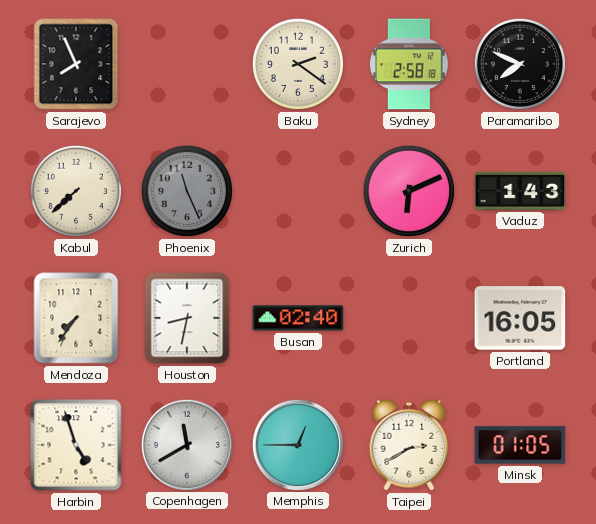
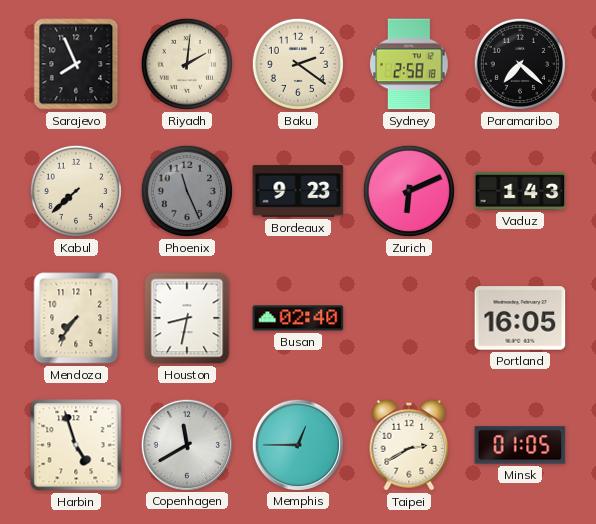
Riyadh: none -> 2:01
Paramaribo: 7:49 -> 7:22
Bordeaux: none -> 9:23
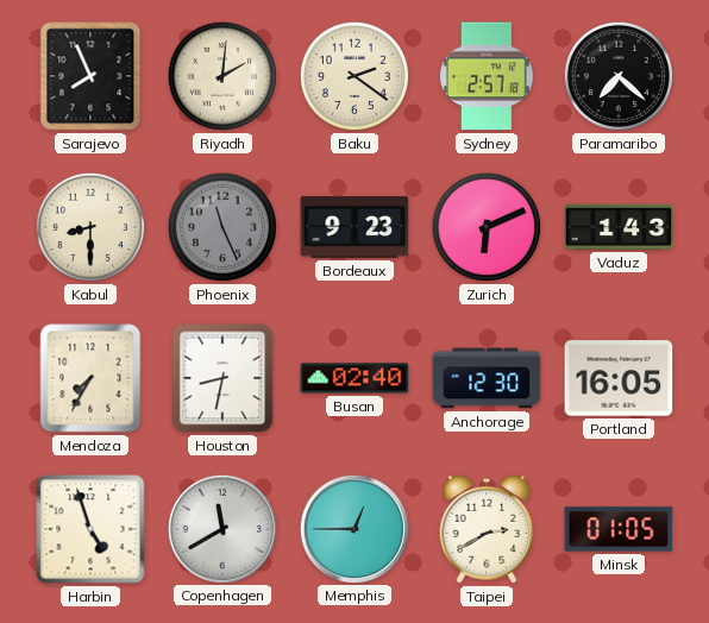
Sydney: 2:58 -> 2:57
Kabul: 7:38 -> 8:30
Mendoza: 7:36 -> 7:35
Anchorage: none -> 12:30
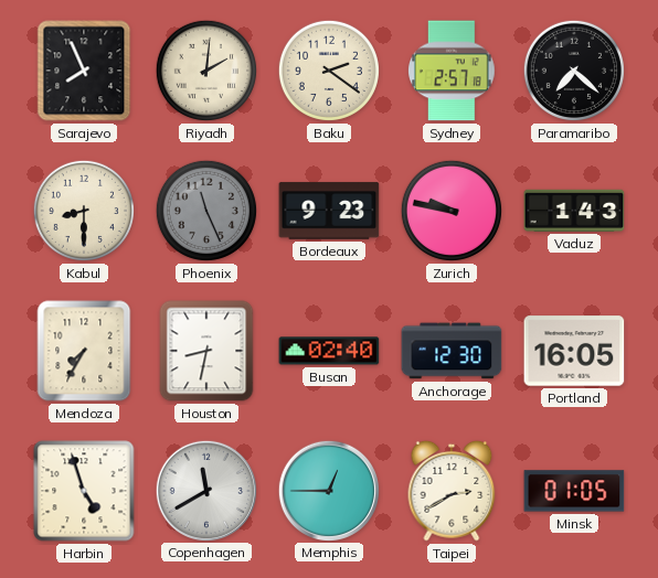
Zurich: 6:11 -> 9:47
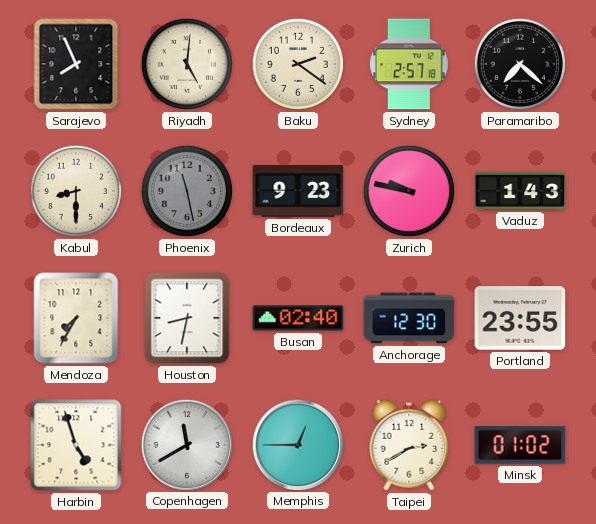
Riyadh: 2:01 -> 5:01
Phoenix: 11:26 -> 11:28
Portland: 16:05 -> 23:55
Minsk: 01:05 -> 01:02
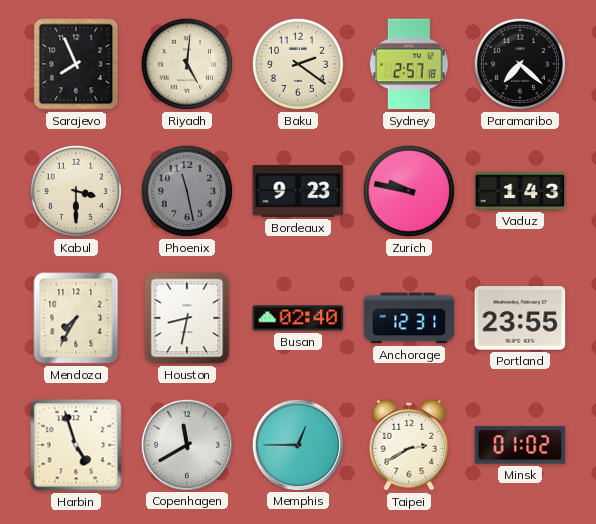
Kabul: 8:30 -> 3:30
Anchorage: 12:30 -> 12:31
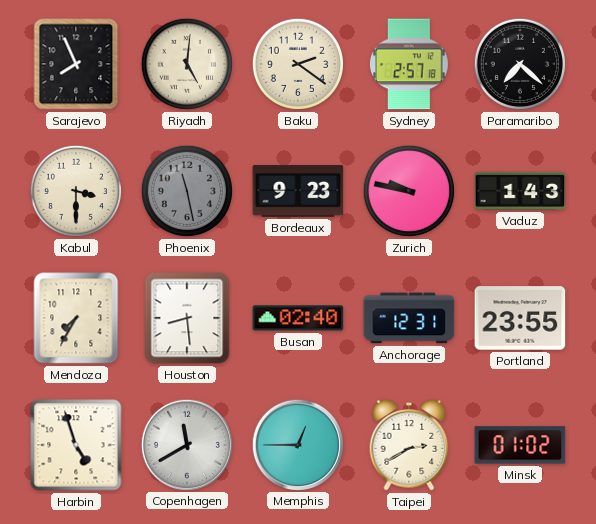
Houston: 8:32 -> 8:29
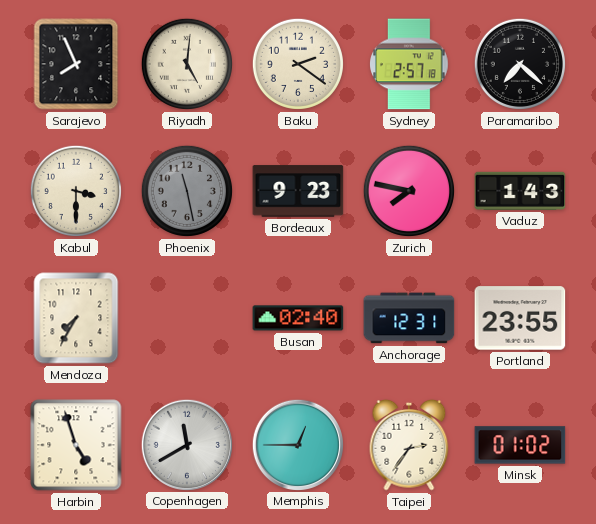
Zurich: 9:47 -> 7:47
Houston: 8:29 -> none
Taipei: 2:40 -> 2:36
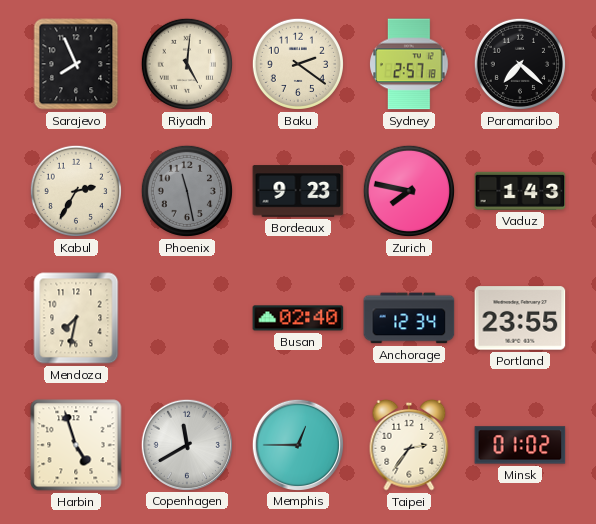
Kabul: 3:30 -> 2:35
Mendoza: 7:35 -> 7:32
Anchorage: 12:31 -> 12:34
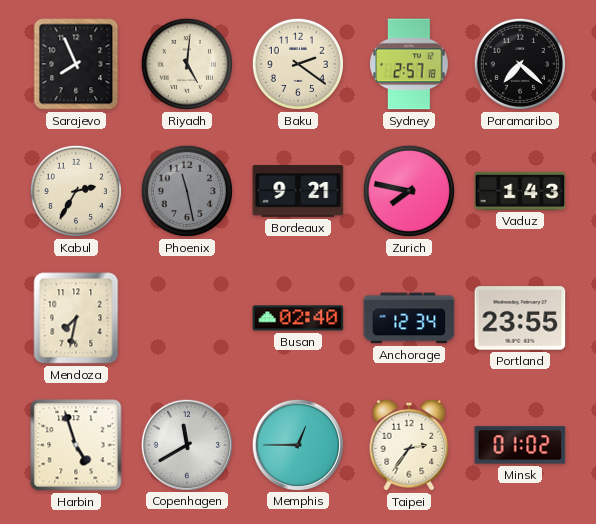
Bordeaux: 9:23 -> 9:21
